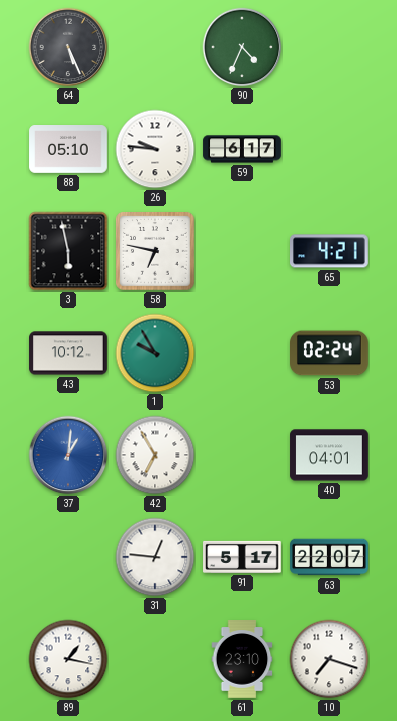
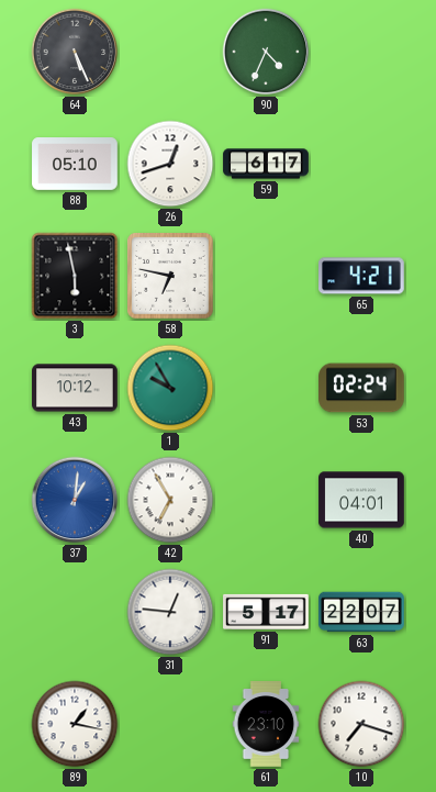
26: 9:46 -> 12:42
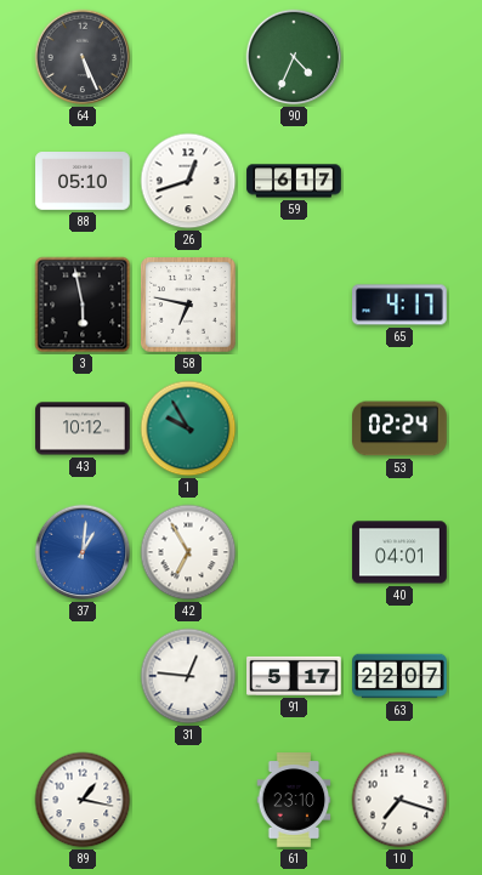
65: 4:21 -> 4:17
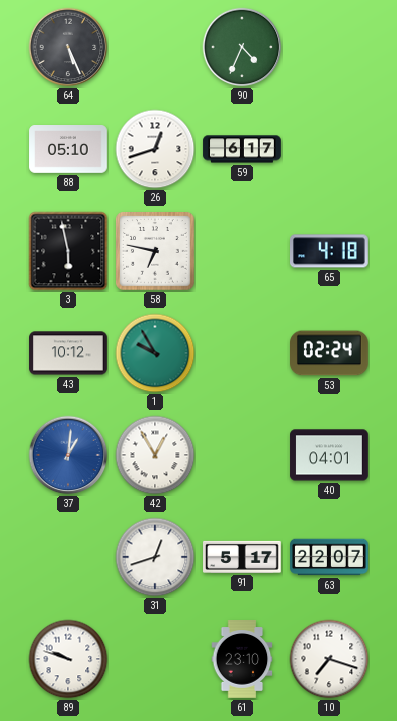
65: 4:17 -> 4:18
42: 6:55 -> 12:55
31: 12:46 -> 12:42
89: 1:17 -> 9:48
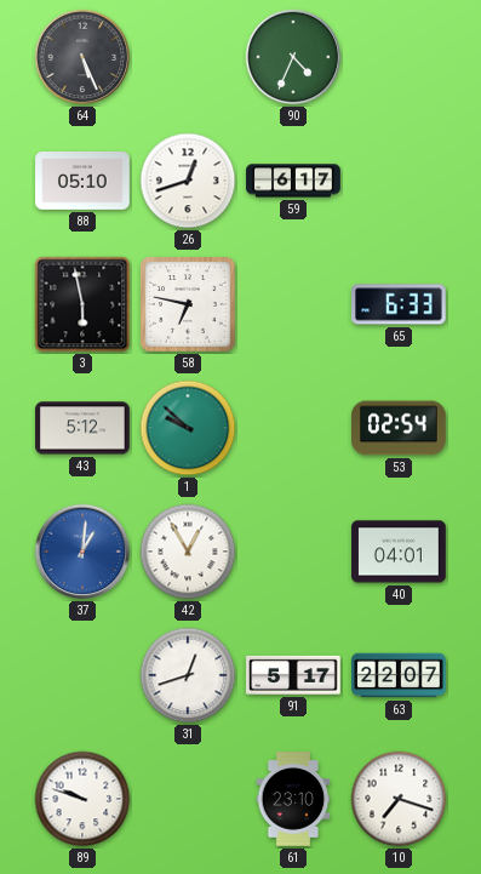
65: 4:18 -> 6:33
43: 10:12 -> 5:12
1: 9:55 -> 9:52
53: 02:24 -> 02:54
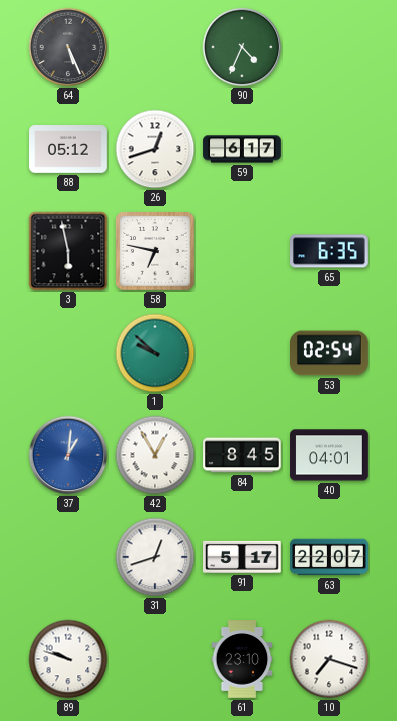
88: 05:10 -> 05:12
65: 6:33 -> 6:35
43: 5:12 -> none
84: none -> 8:45
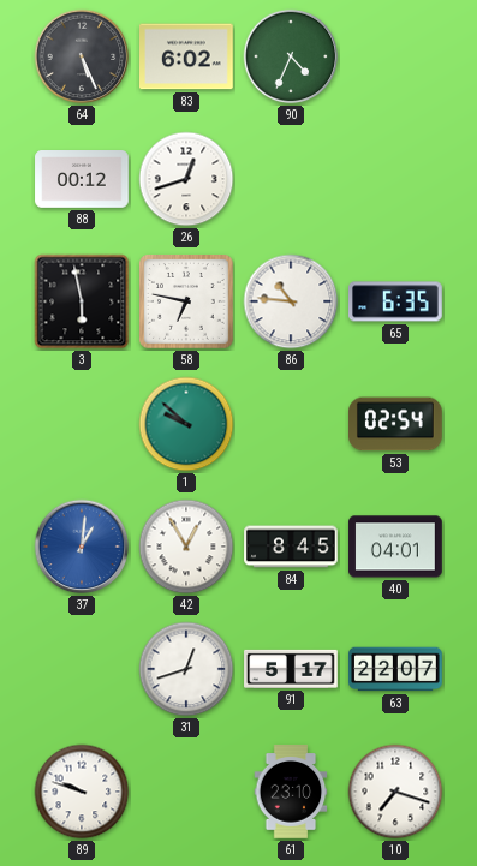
83: none -> 6:02
88: 05:12 -> 00:12
59: 6:17 -> none
86: none -> 10:46
